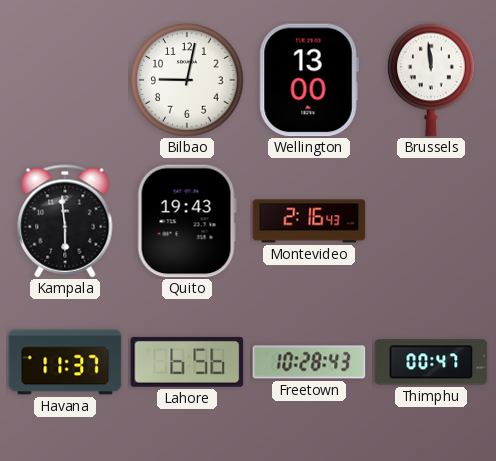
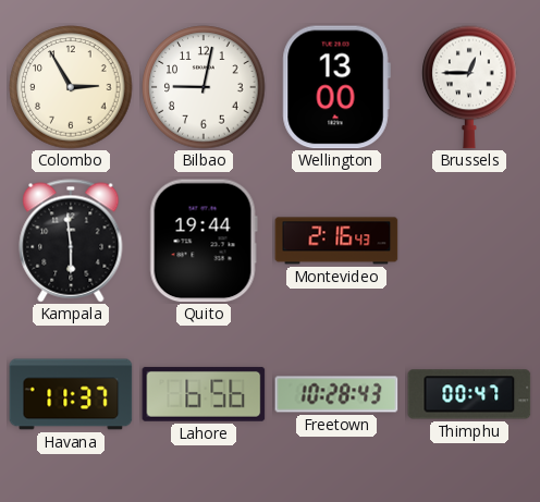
Colombo: none -> 2:55
Brussels: 11:59 -> 12:45
Quito: 19:43 -> 19:44
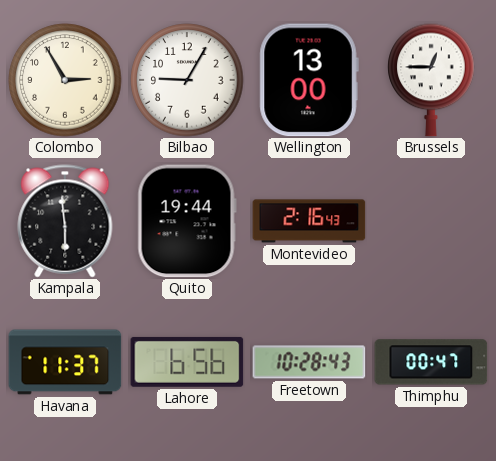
Bilbao: 9:02 -> 9:05
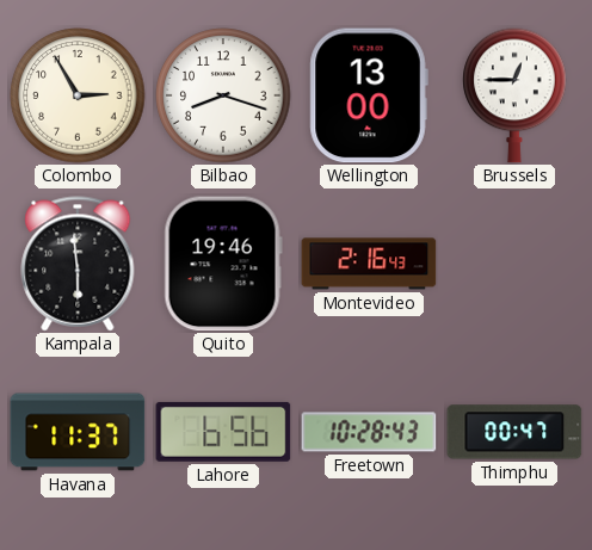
Bilbao: 9:05 -> 8:18
Quito: 19:44 -> 19:46
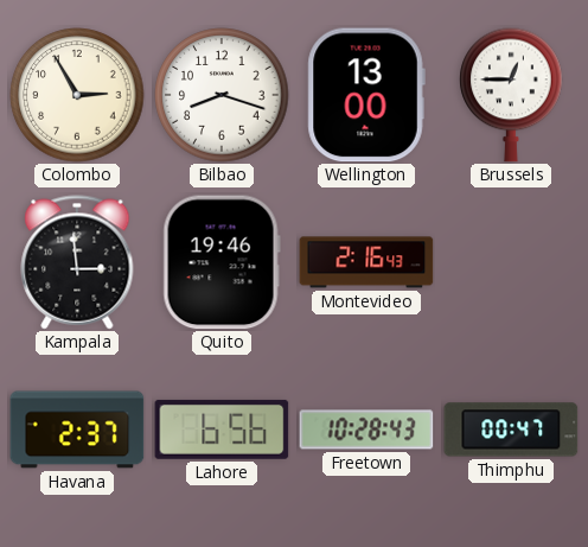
Kampala: 5:59 -> 2:59
Havana: 11:37 -> 2:37
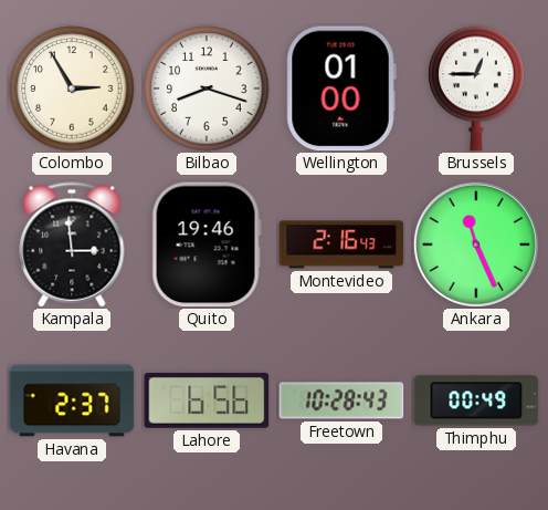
Wellington: 13:00 -> 01:00
Ankara: none -> 11:26
Thimphu: 00:47 -> 00:49
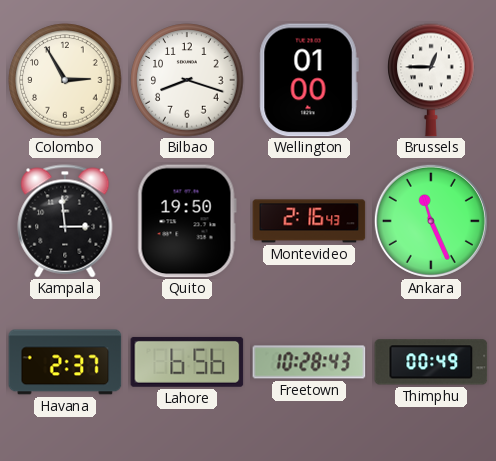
Quito: 19:46 -> 19:50
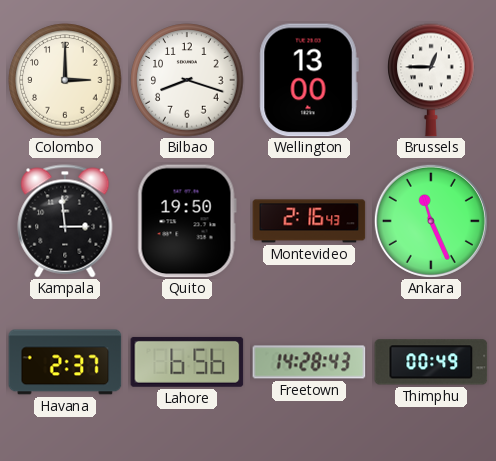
Colombo: 2:55 -> 3:00
Wellington: 01:00 -> 13:00
Freetown: 10:28 -> 14:28
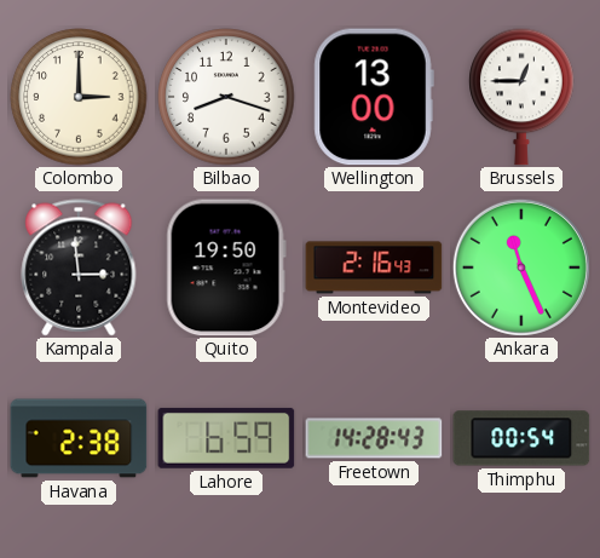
Havana: 2:37 -> 2:38
Lahore: 6:56 -> 6:59
Thimphu: 00:49 -> 00:54
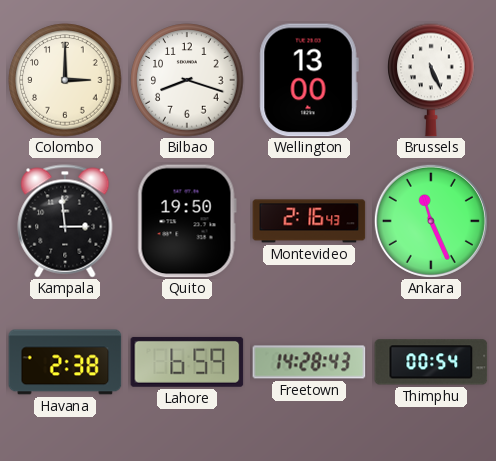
Brussels: 12:45 -> 5:26
